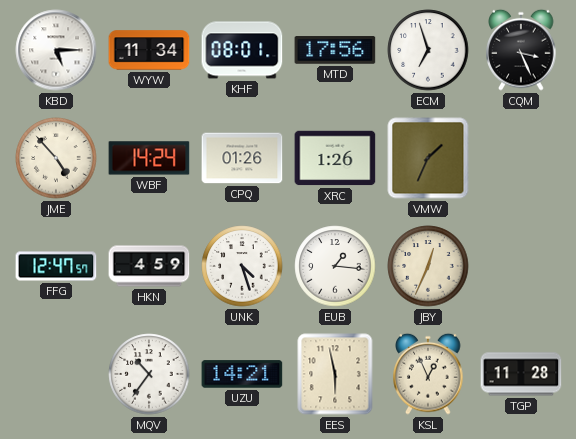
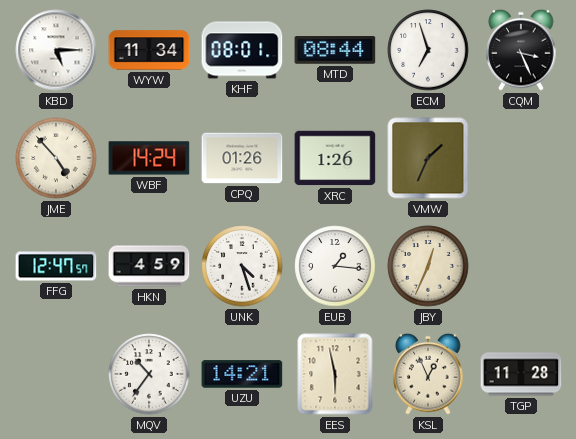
MTD: 17:56 -> 08:44
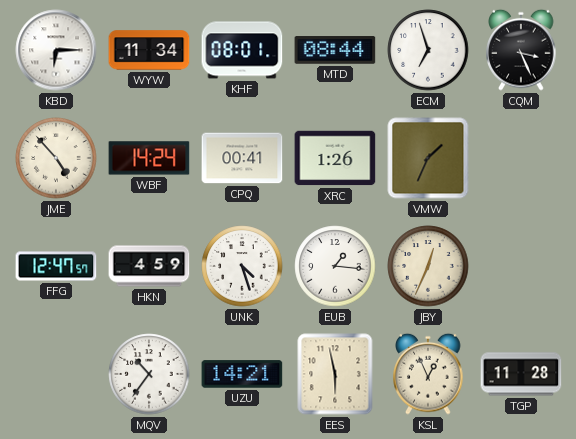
KBD: 5:15 -> 6:15
CPQ: 01:26 -> 00:41
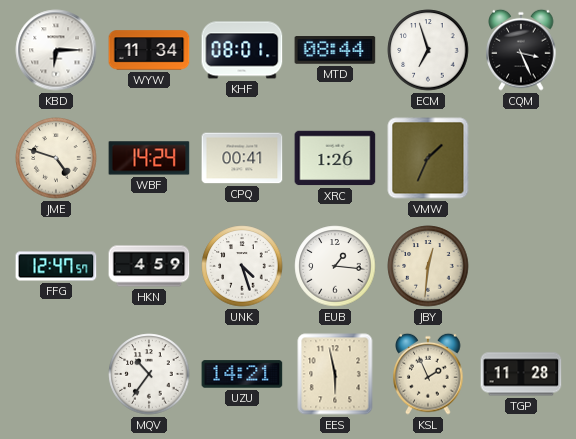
JME: 4:53 -> 4:48
JBY: 12:34 -> 12:31
KSL: 12:56 -> 1:56
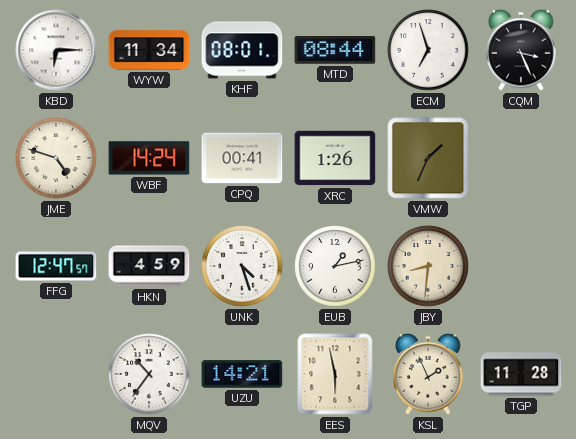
EUB: 1:16 -> 1:13
JBY: 12:31 -> 8:31
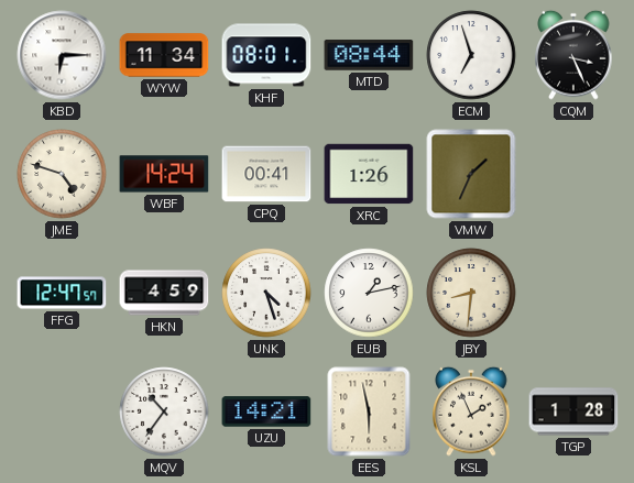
TGP: 11:28 -> 1:28
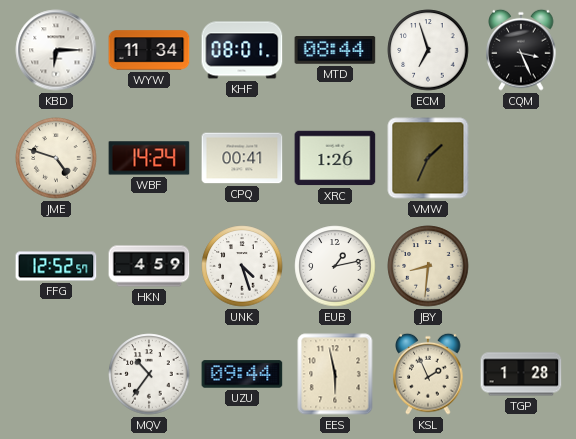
FFG: 12:47 -> 12:52
UZU: 14:21 -> 09:44
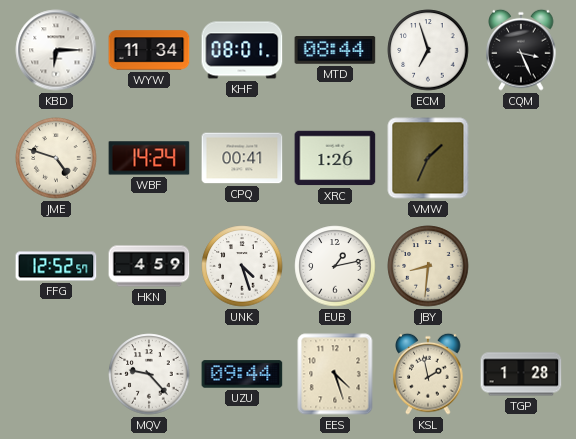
MQV: 10:36 -> 9:23
EES: 5:58 -> 4:27
KSL: 1:56 -> 1:58
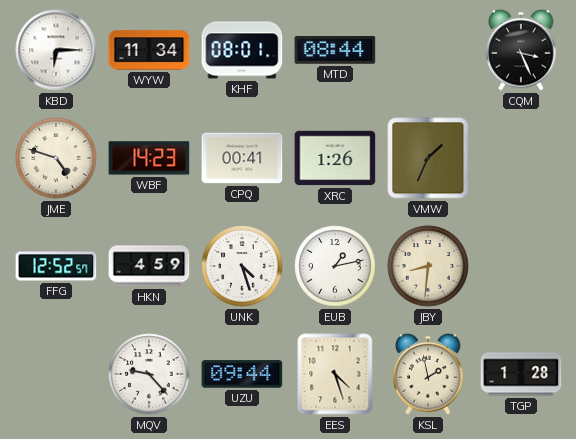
ECM: 6:57 -> none
WBF: 14:24 -> 14:23
